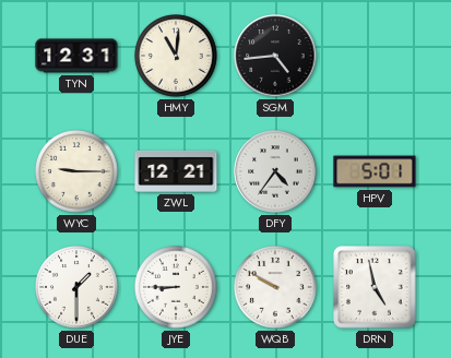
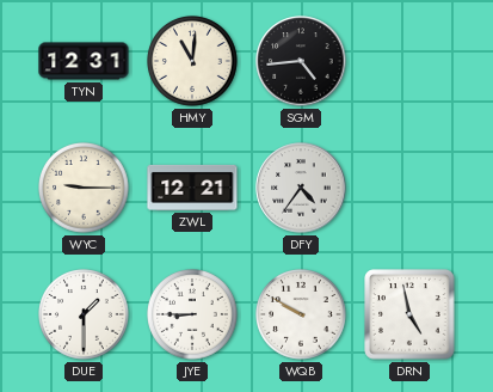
HPV: 5:01 -> none
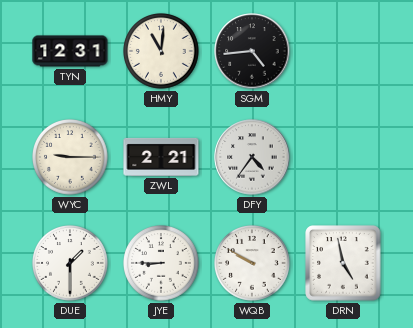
ZWL: 12:21 -> 2:21
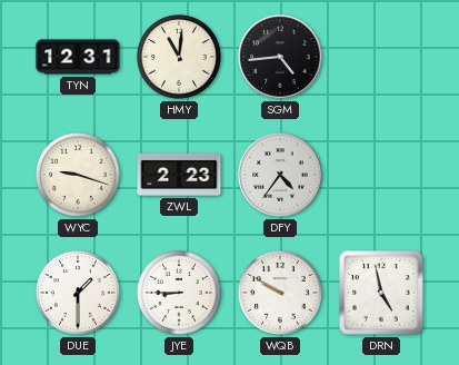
WYC: 9:15 -> 9:18
ZWL: 2:21 -> 2:23
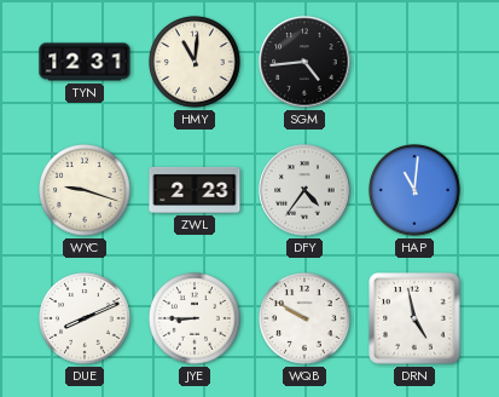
HAP: none -> 11:01
DUE: 1:30 -> 8:11
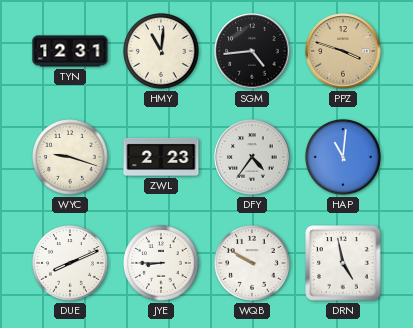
PPZ: none -> 3:48
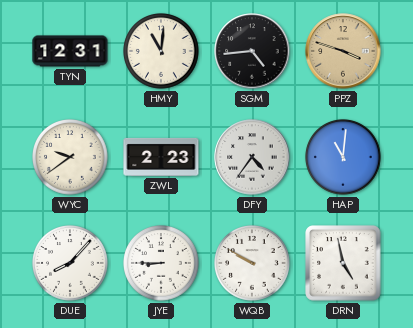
WYC: 9:18 -> 9:39
DUE: 8:11 -> 8:07
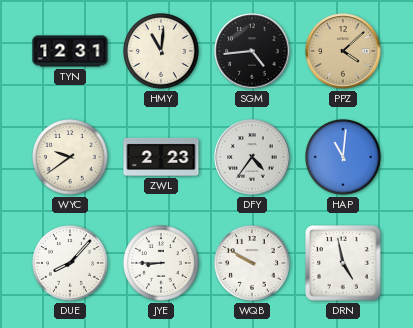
PPZ: 3:48 -> 4:08
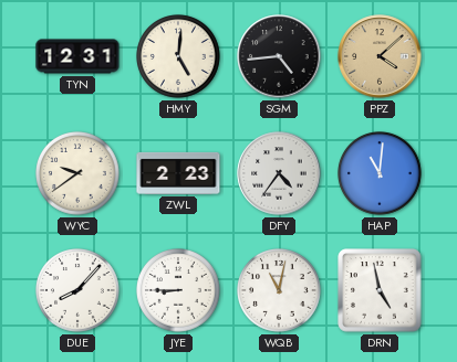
HMY: 11:01 -> 5:01
WQB: 9:50 -> 11:02
